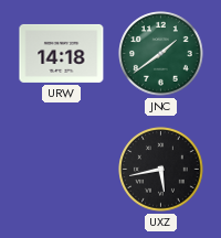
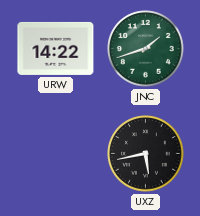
URW: 14:18 -> 14:22
JNC: 1:39 -> 1:42
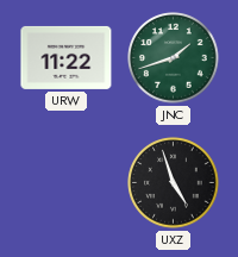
URW: 14:22 -> 11:22
UXZ: 5:43 -> 4:57
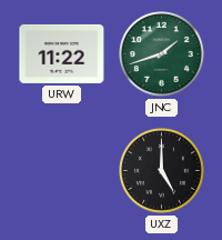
UXZ: 4:57 -> 5:00
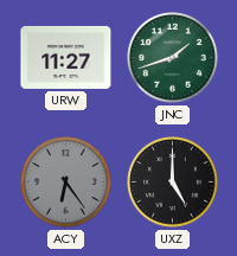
URW: 11:22 -> 11:27
ACY: none -> 6:24
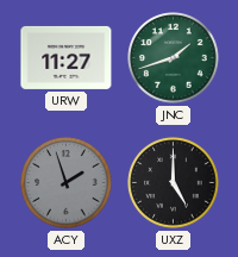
ACY: 6:24 -> 1:57
